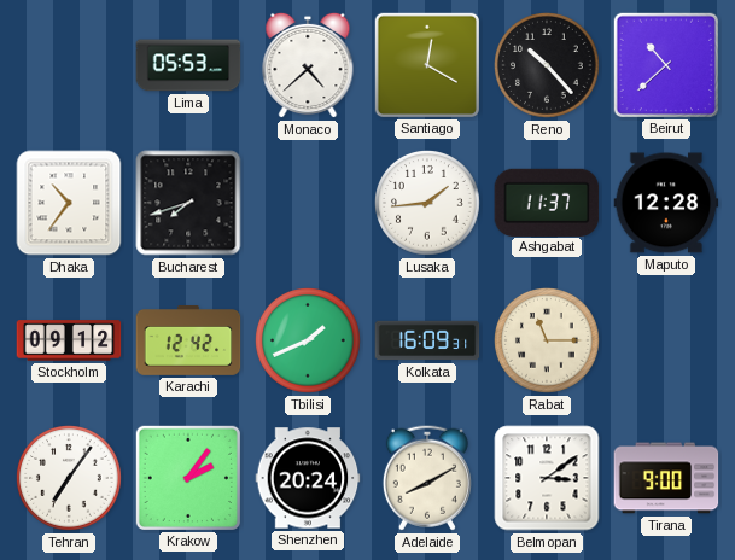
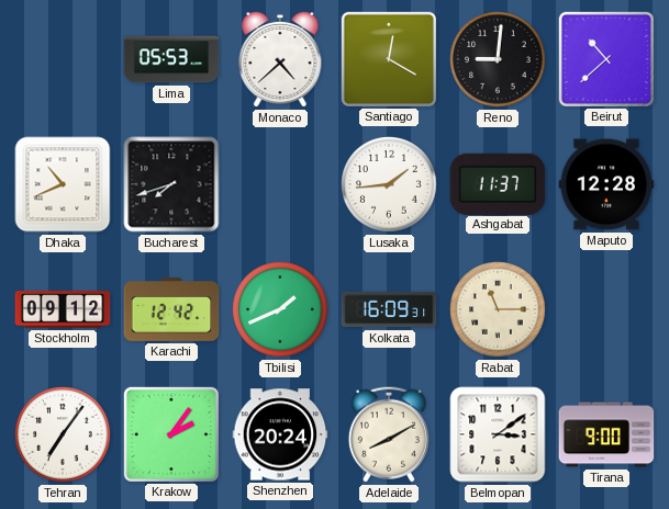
Reno: 10:23 -> 9:01
Dhaka: 10:36 -> 10:41
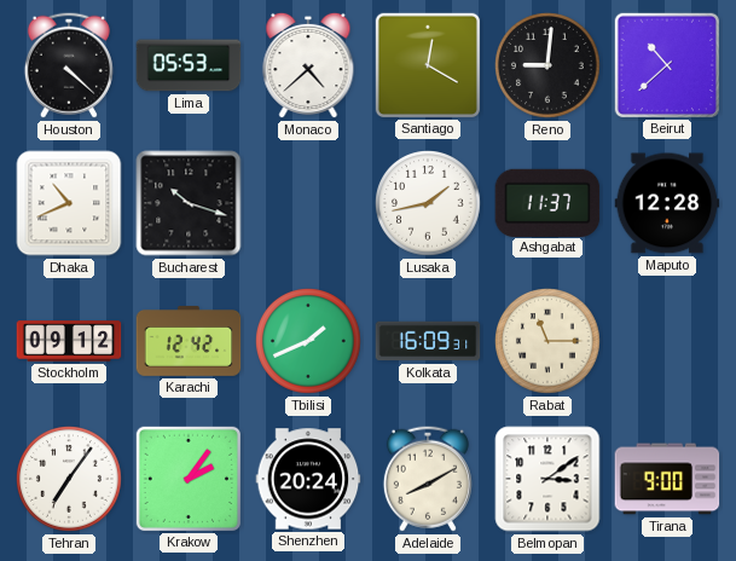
Houston: none -> 4:22
Bucharest: 7:42 -> 10:18
Lusaka: 1:44 -> 1:43
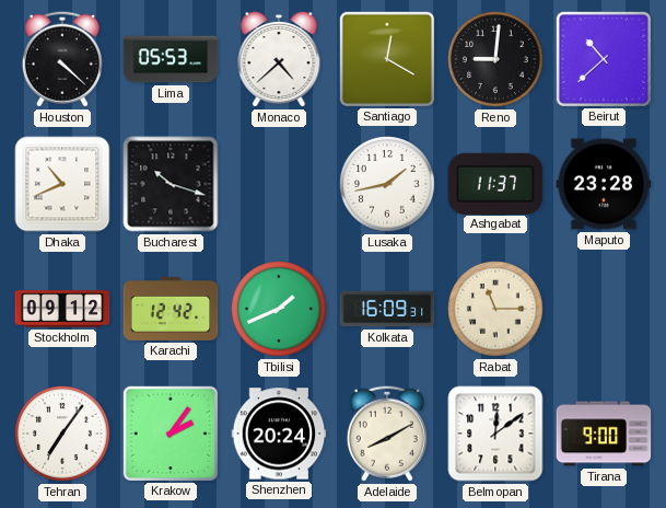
Maputo: 12:28 -> 23:28
Belmopan: 3:09 -> 12:09
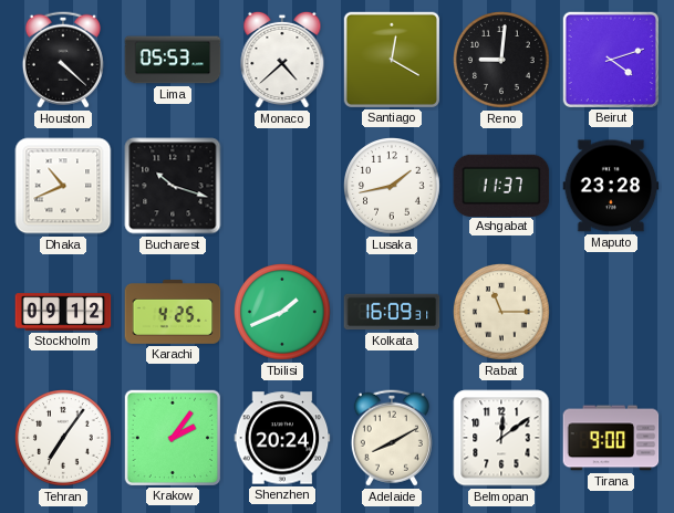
Beirut: 10:38 -> 4:12
Karachi: 12:42 -> 4:25
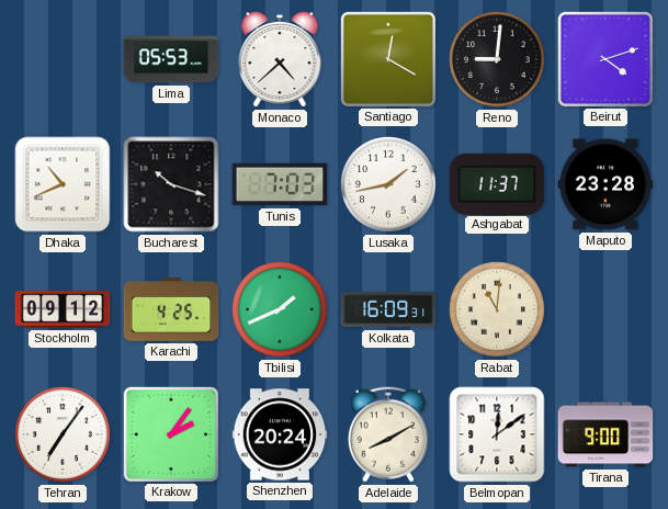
Houston: 4:22 -> none
Tunis: none -> 7:03
Rabat: 11:15 -> 11:01
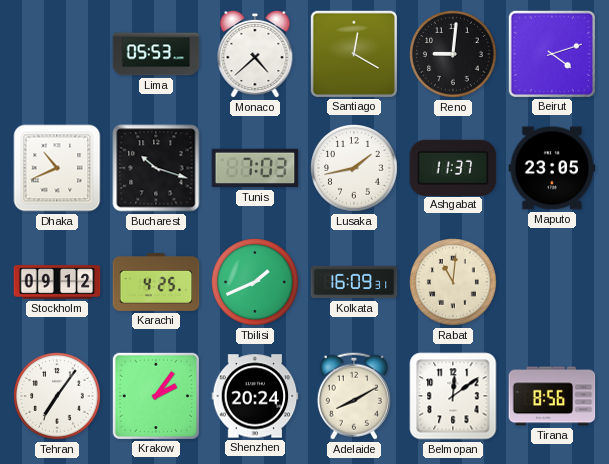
Maputo: 23:28 -> 23:05
Tirana: 9:00 -> 8:56
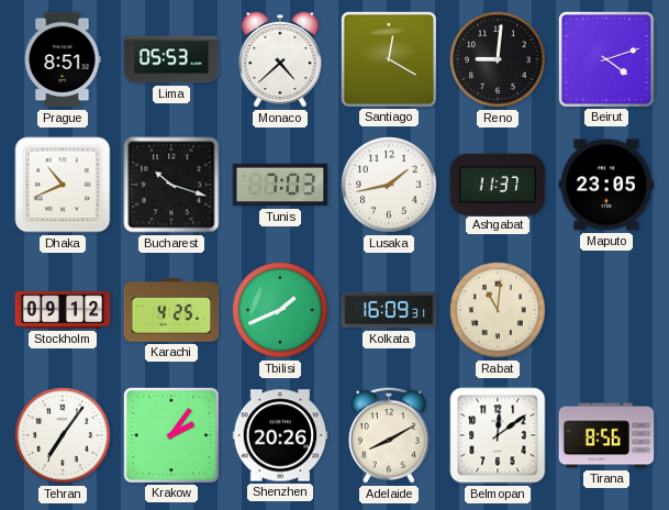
Prague: none -> 8:51
Shenzhen: 20:24 -> 20:26
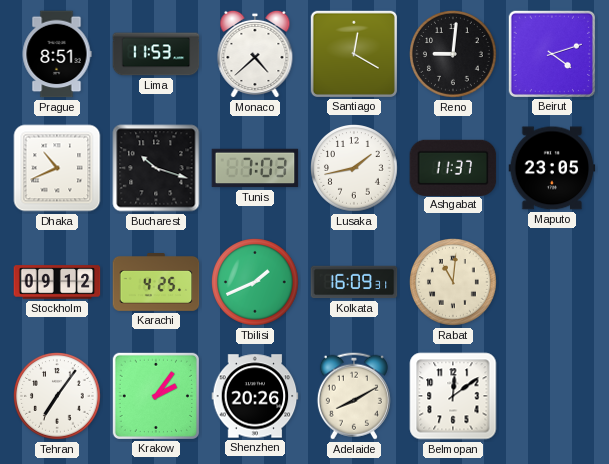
Lima: 05:53 -> 11:53
Tirana: 8:56 -> none
